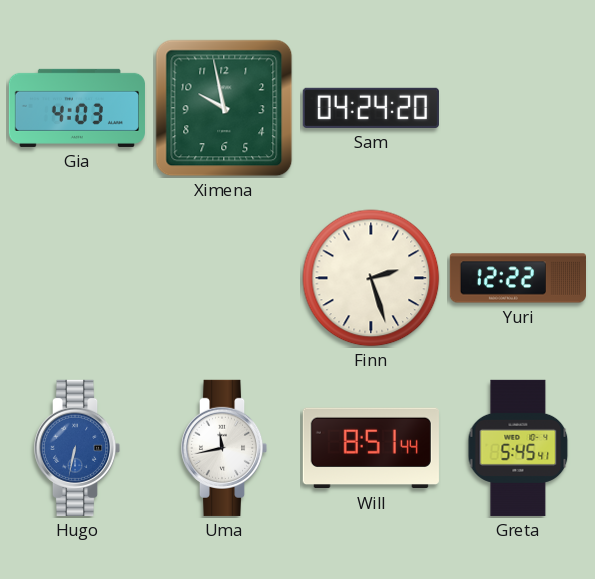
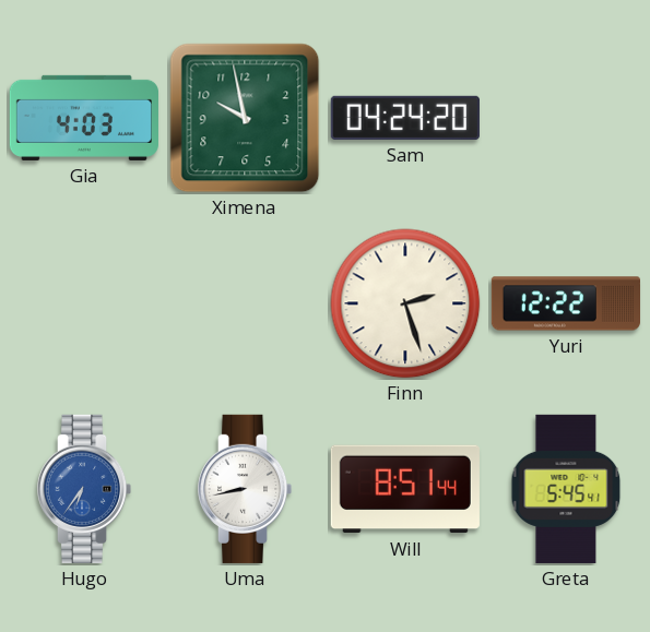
Hugo: 6:32 -> 6:36
Uma: 11:43 -> 8:43
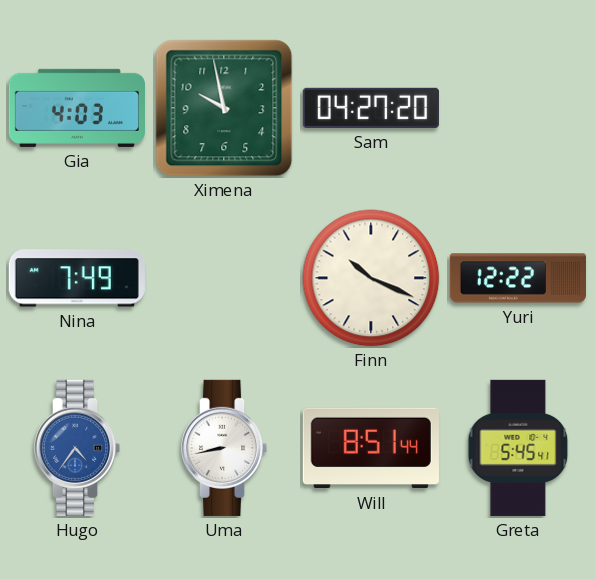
Sam: 04:24 -> 04:27
Nina: none -> 7:49
Finn: 2:27 -> 10:19
Hugo: 6:36 -> 4:36
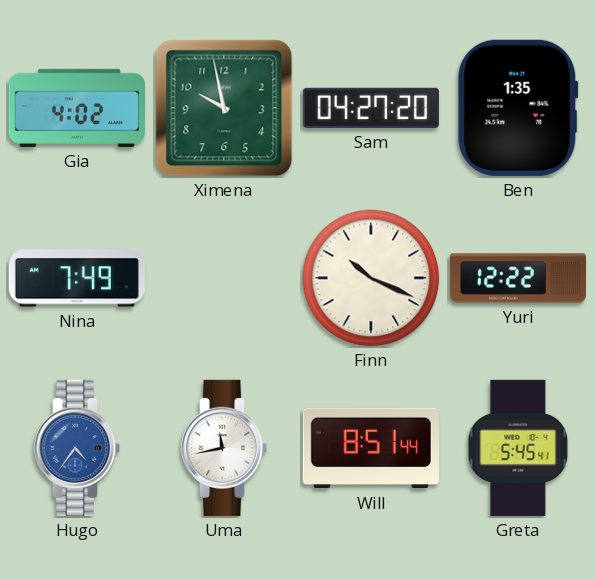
Gia: 4:03 -> 4:02
Ben: none -> 1:35
Uma: 8:43 -> 11:43
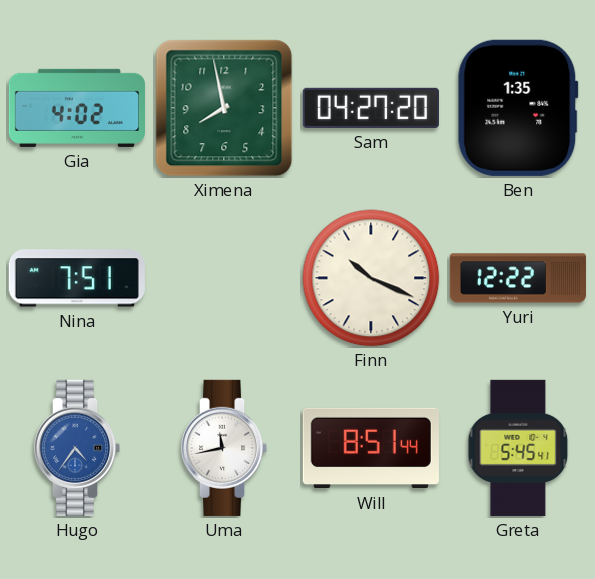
Ximena: 9:58 -> 7:58
Nina: 7:49 -> 7:51
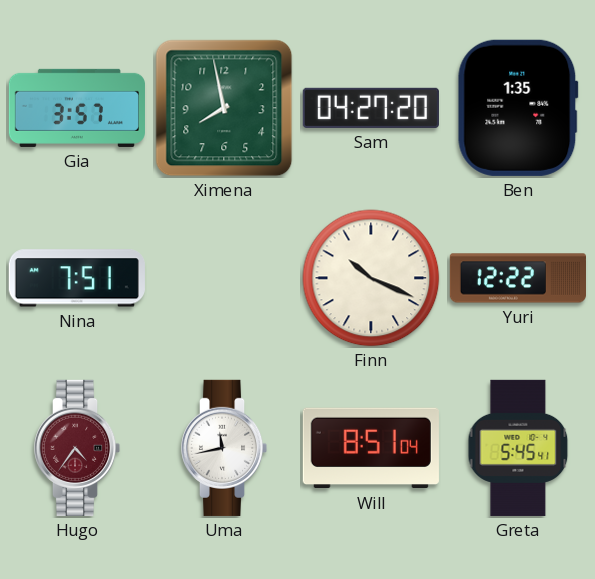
Gia: 4:02 -> 3:57
Hugo dial: blue -> burgundy
Will: 8:51:44 -> 8:51:04
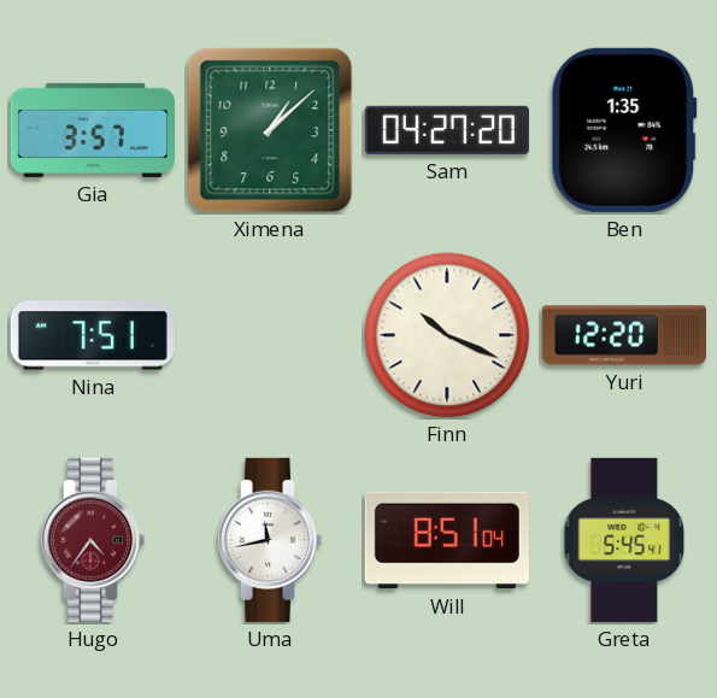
Ximena: 7:58 -> 1:08
Yuri: 12:22 -> 12:20
